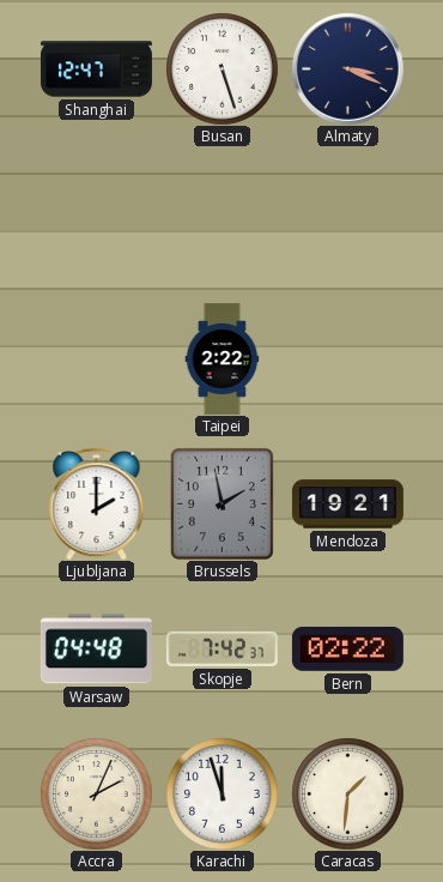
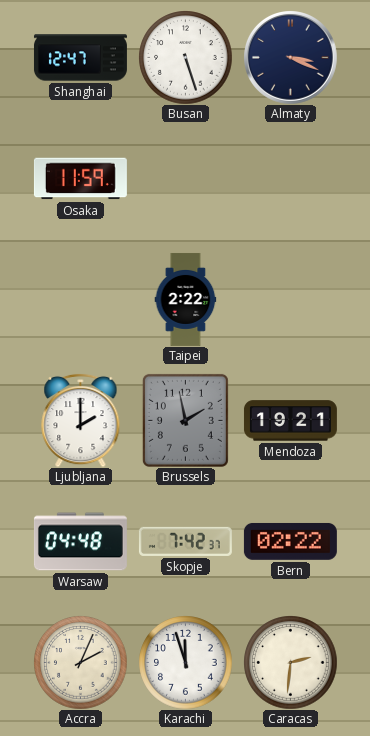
Osaka: none -> 11:59
Caracas: 1:31 -> 2:31
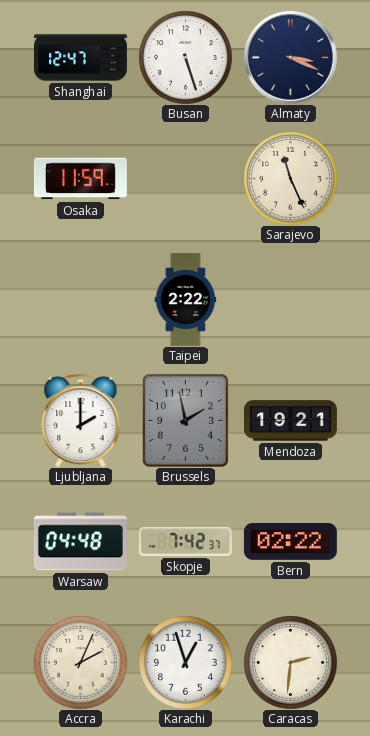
Sarajevo: none -> 11:26
Karachi: 11:57 -> 12:57
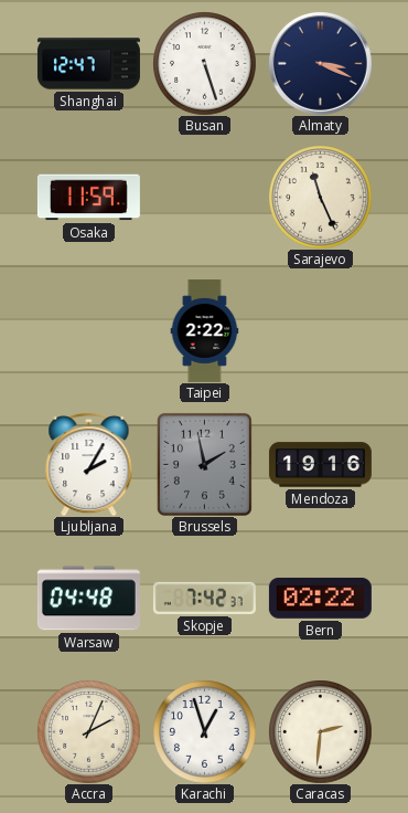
Ljubljana: 2:00 -> 2:05
Mendoza: 19:21 -> 19:16
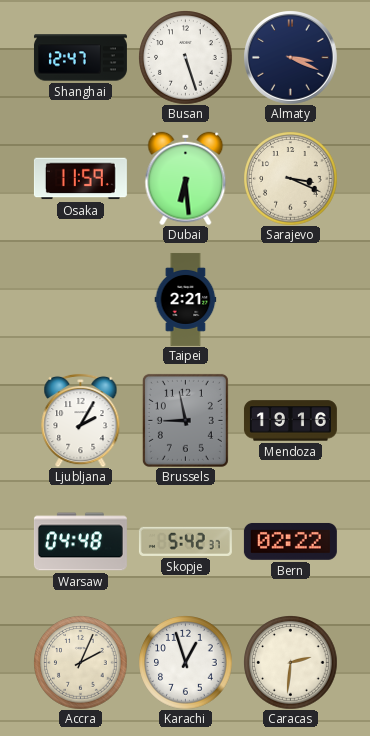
Dubai: none -> 6:29
Sarajevo: 11:26 -> 3:19
Taipei: 2:22 -> 2:21
Brussels: 1:58 -> 8:58
Skopje: 7:42 -> 5:42
